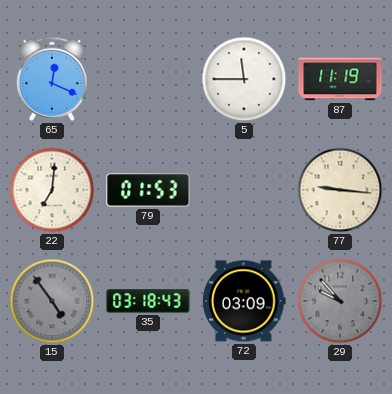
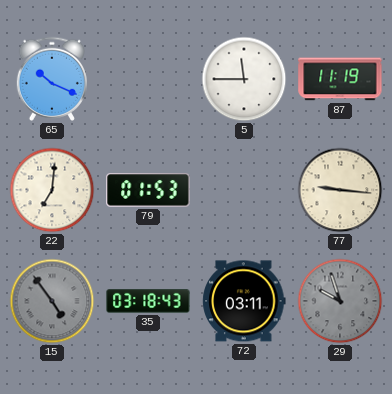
65: 12:19 -> 10:19
72: 03:09 -> 03:11
29: 9:53 -> 9:57
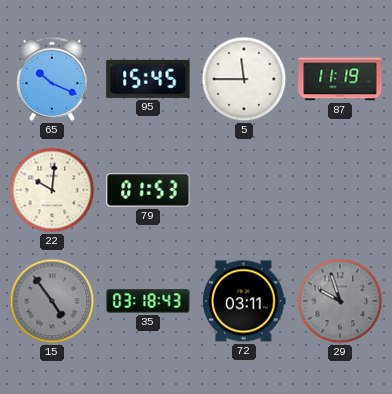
95: none -> 15:45
22: 7:01 -> 10:01
77: 9:16 -> none
